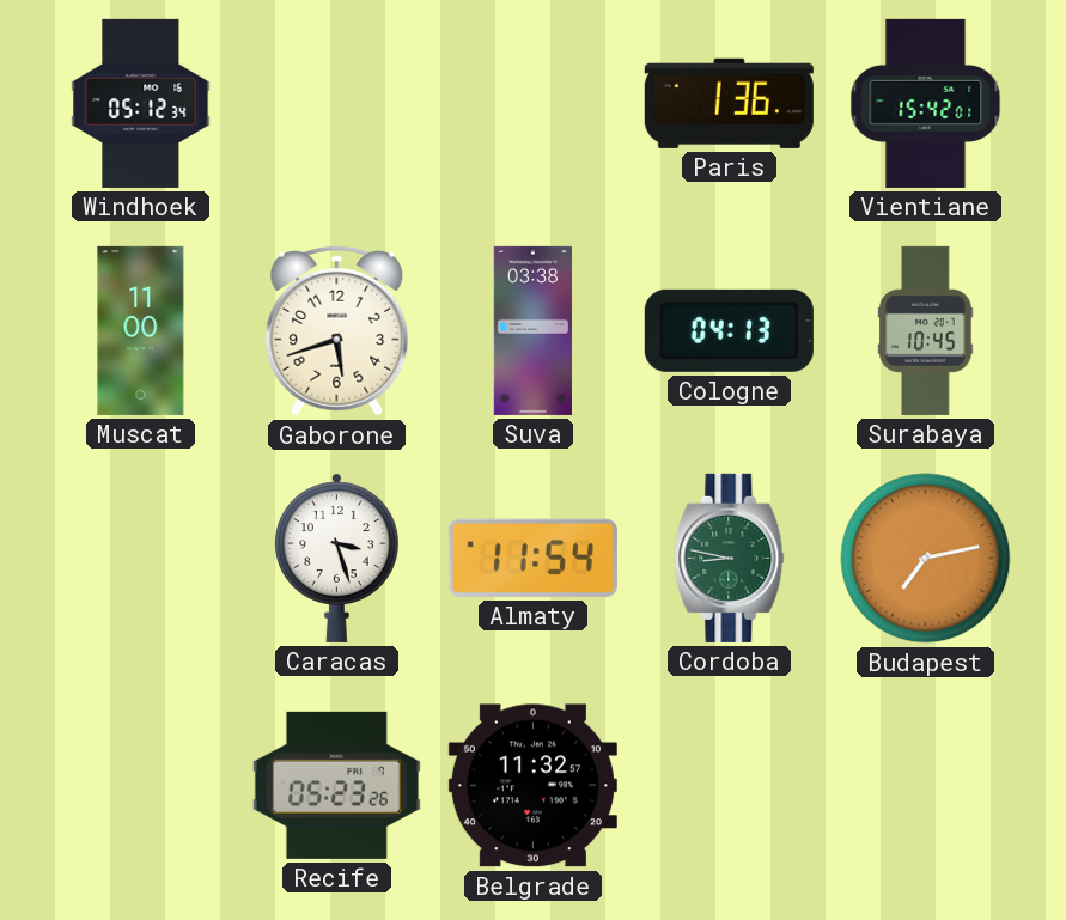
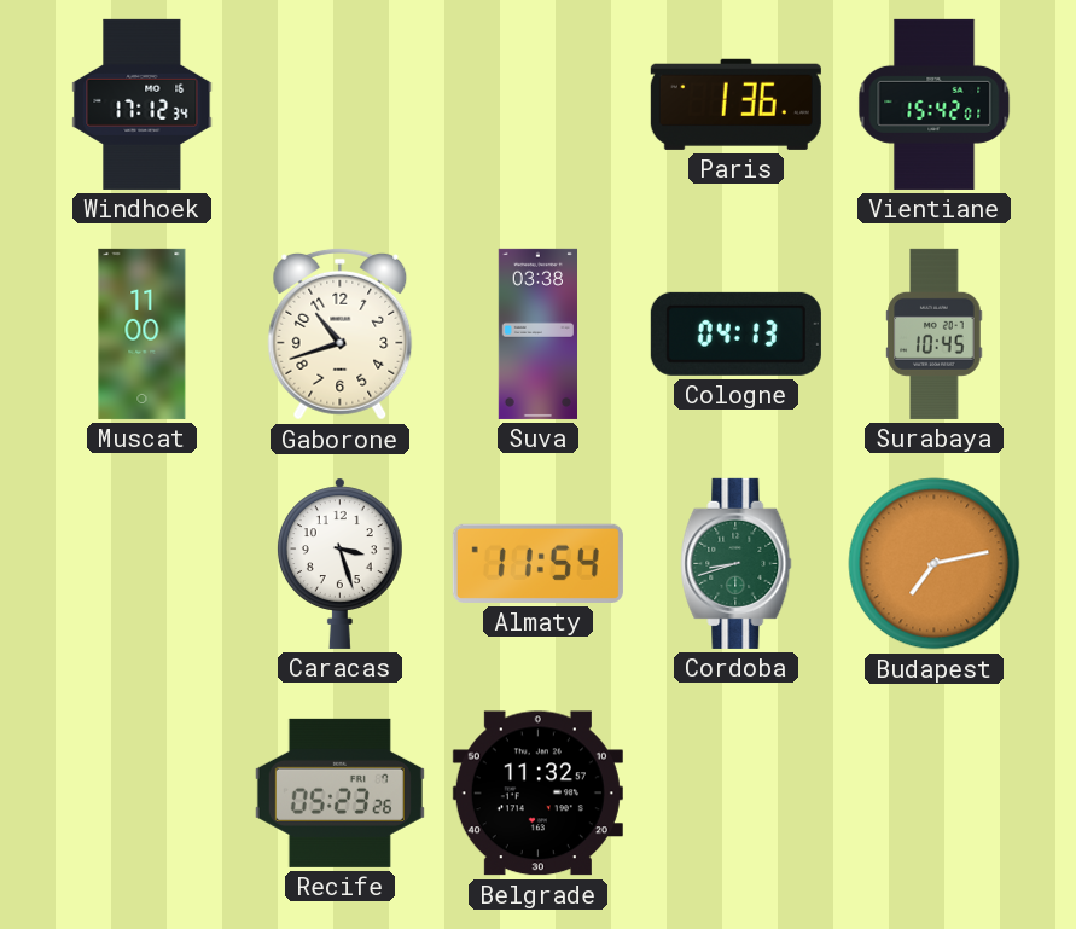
Windhoek: 05:12 -> 17:12
Gaborone: 5:42 -> 10:42
Cordoba: 8:47 -> 8:42
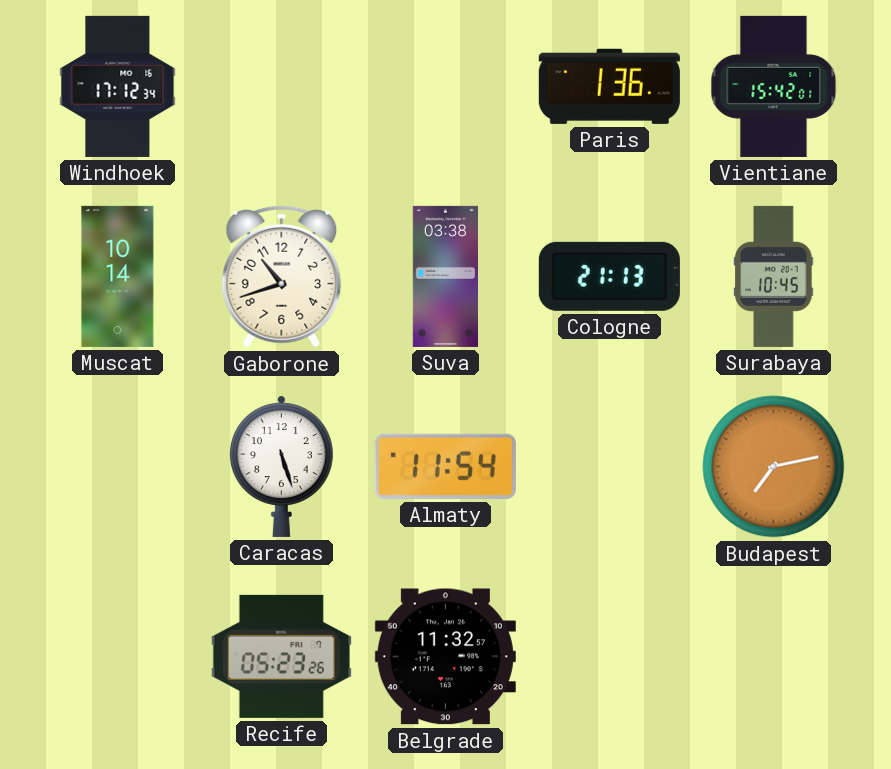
Muscat: 11:00 -> 10:14
Cologne: 04:13 -> 21:13
Caracas: 3:27 -> 5:27
Cordoba: 8:42 -> none
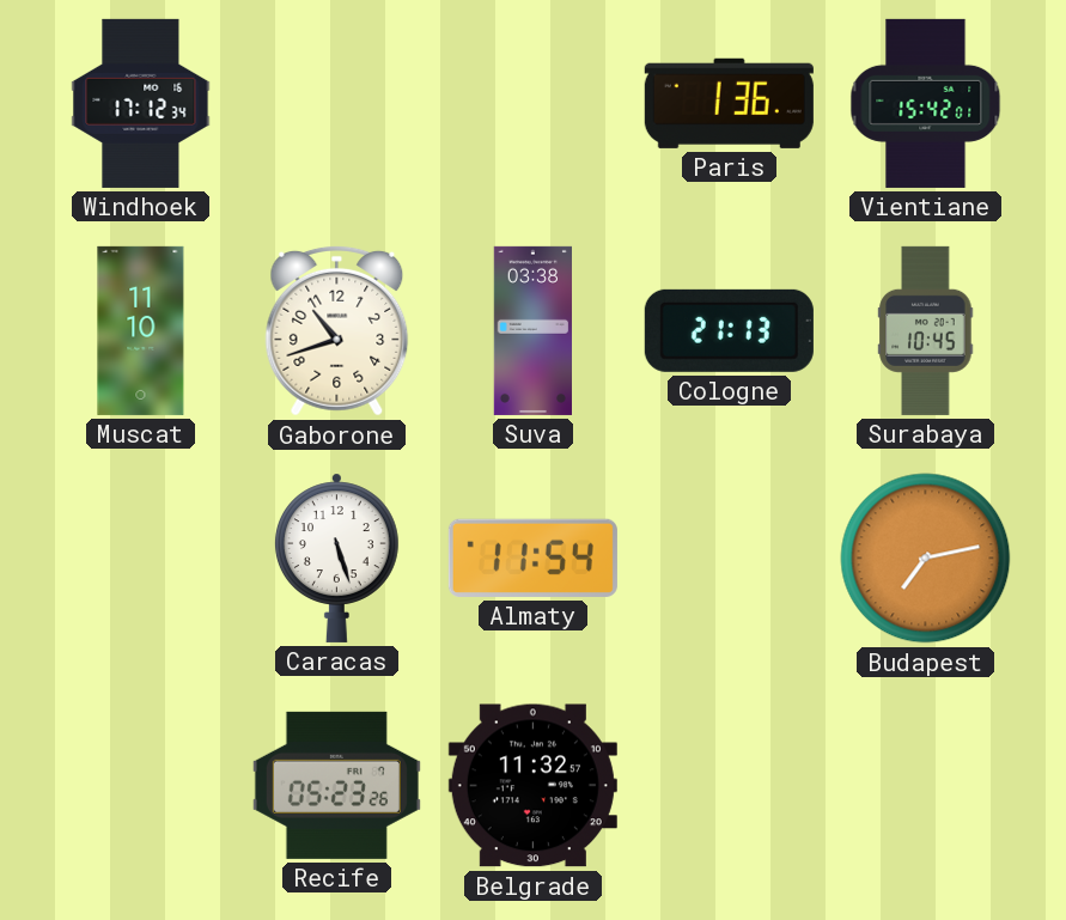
Muscat: 10:14 -> 11:10
